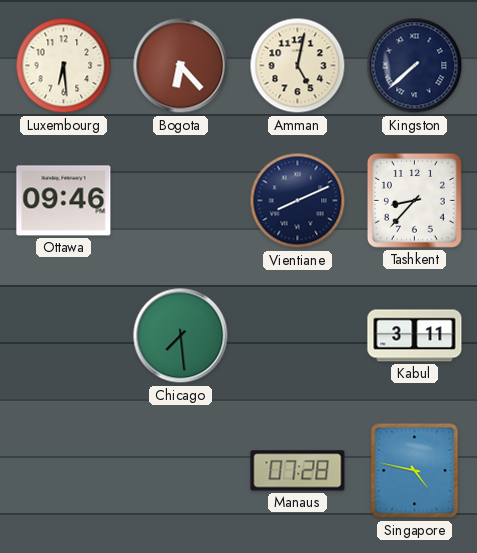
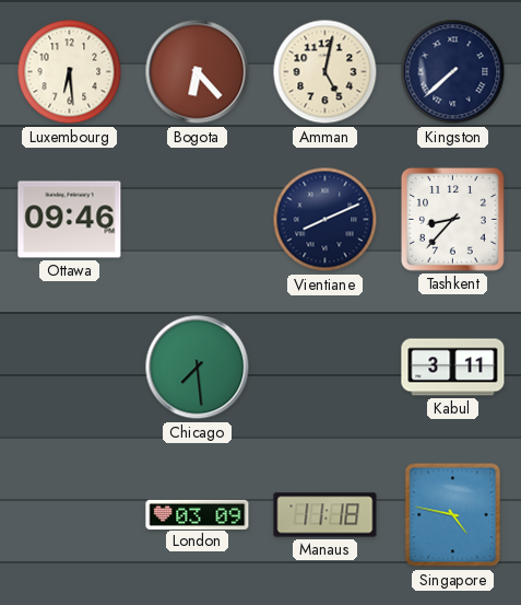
London: none -> 03:09
Manaus: 07:28 -> 11:18
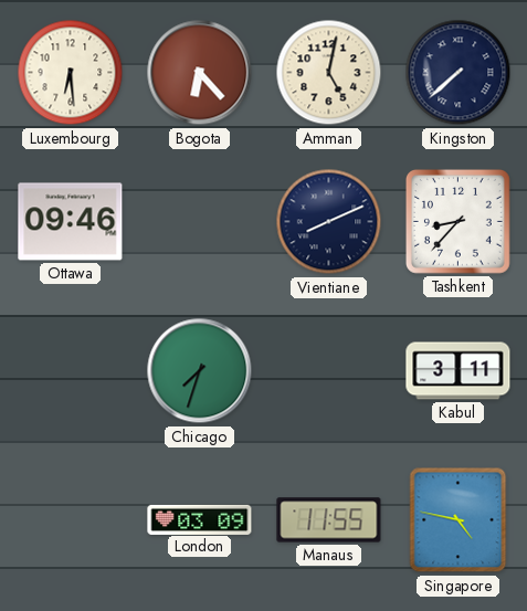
Chicago: 7:29 -> 7:33
Manaus: 11:18 -> 11:55
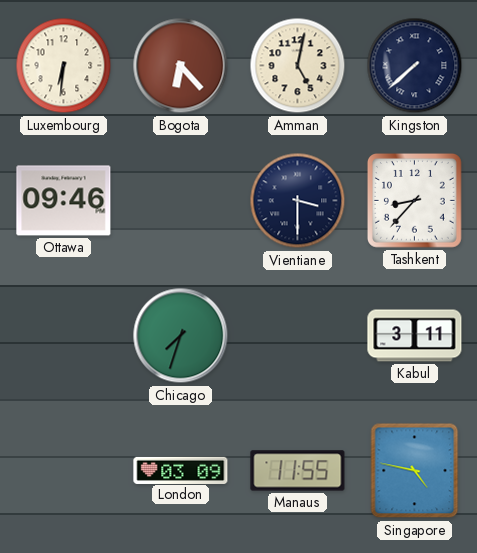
Luxembourg: 6:29 -> 6:31
Vientiane: 8:11 -> 3:30
